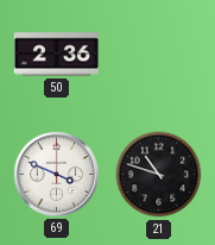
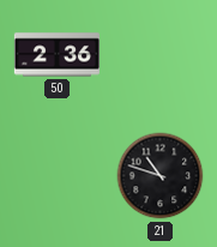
69: 3:49 -> none
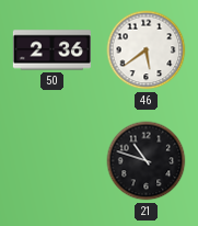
46: none -> 5:39
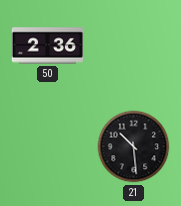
46: 5:39 -> none
21: 10:48 -> 10:29
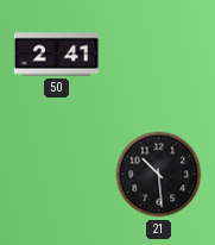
50: 2:36 -> 2:41
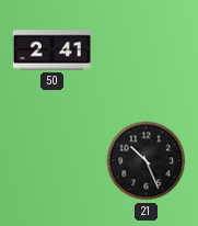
21: 10:29 -> 10:26
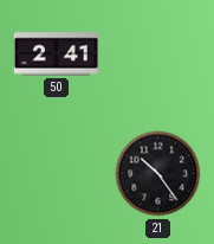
21: 10:26 -> 10:24
